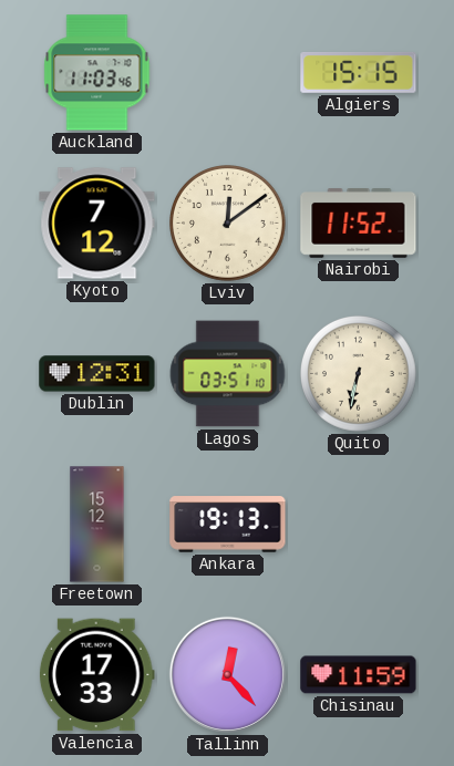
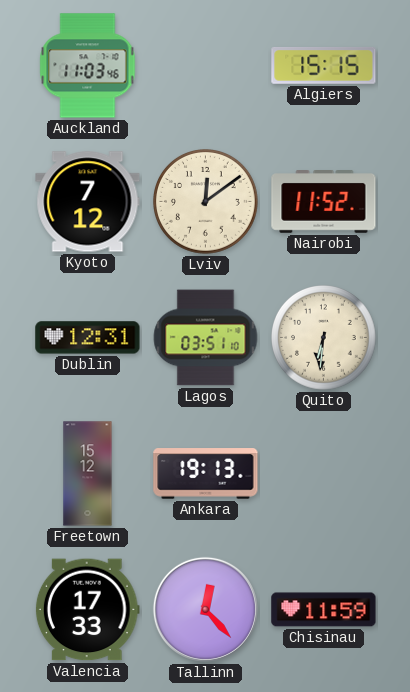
Quito: 6:32 -> 6:31
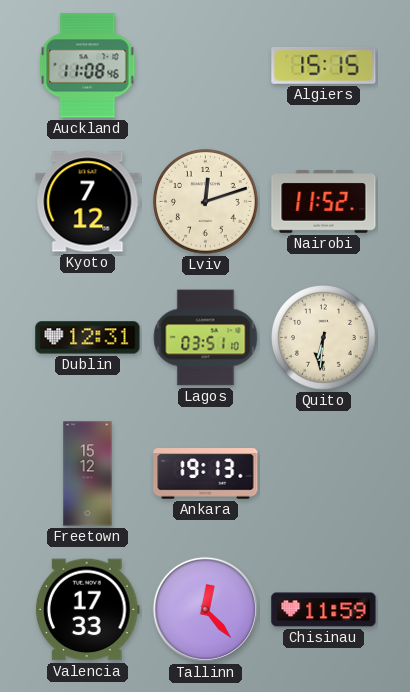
Auckland: 11:03 -> 11:08
Lviv: 12:09 -> 12:12
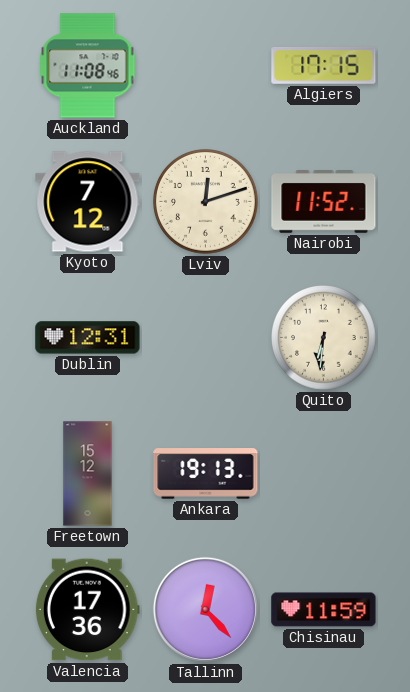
Algiers: 15:15 -> 17:15
Lagos: 03:51 -> none
Valencia: 17:33 -> 17:36
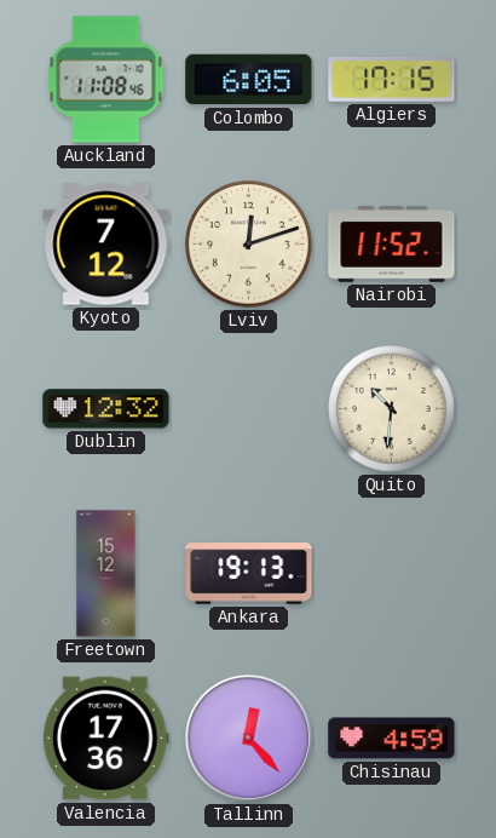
Colombo: none -> 6:05
Dublin: 12:31 -> 12:32
Quito: 6:31 -> 10:31
Chisinau: 11:59 -> 4:59
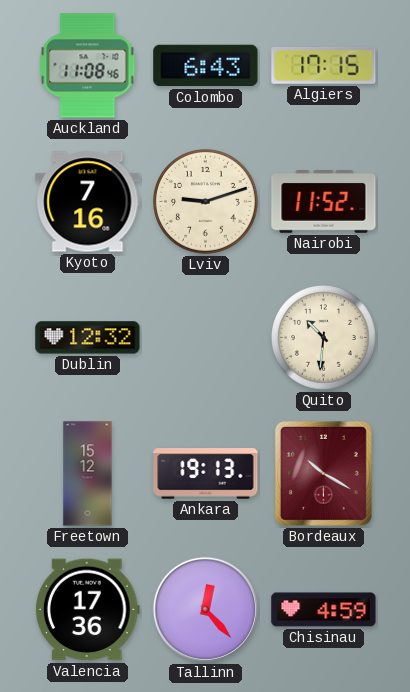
Colombo: 6:05 -> 6:43
Kyoto: 7:12 -> 7:16
Lviv: 12:12 -> 9:12
Bordeaux: none -> 10:20
